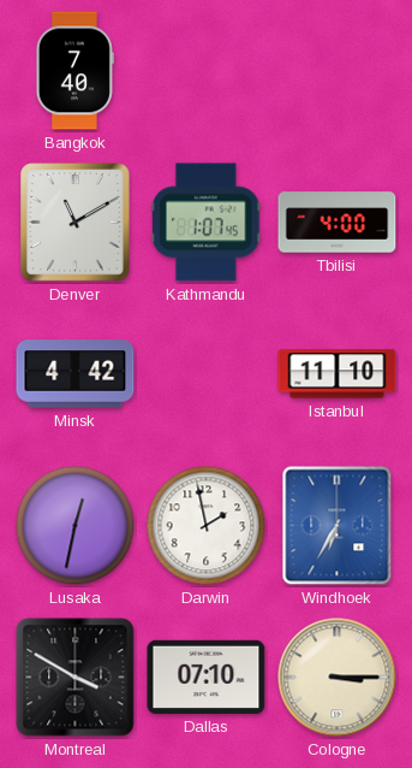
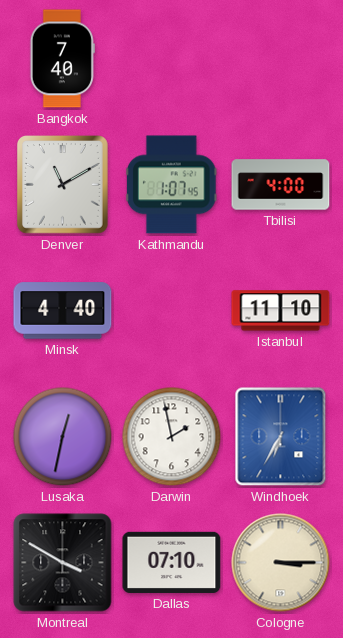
Minsk: 4:42 -> 4:40
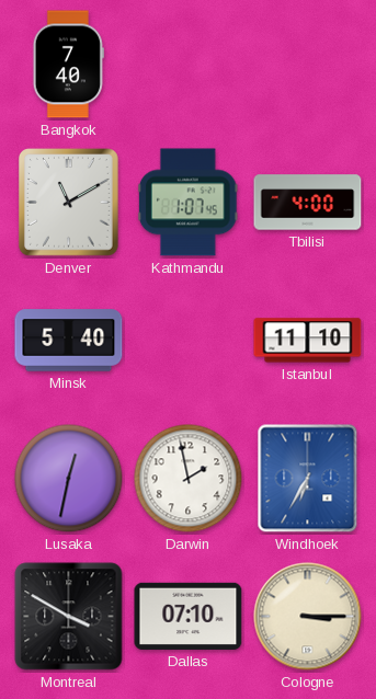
Minsk: 4:40 -> 5:40
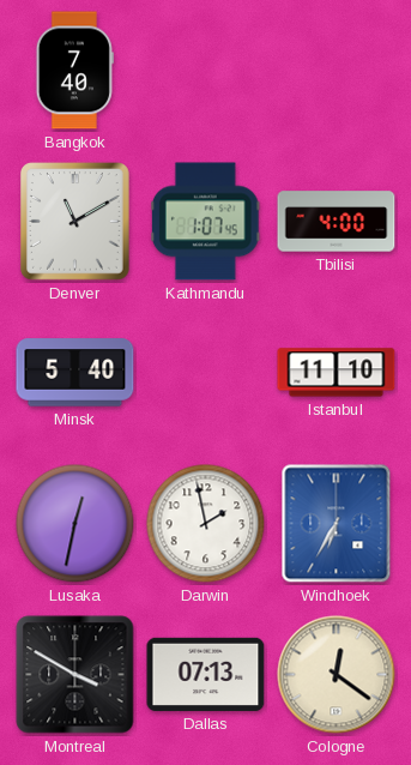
Dallas: 07:10 -> 07:13
Cologne: 3:15 -> 12:21
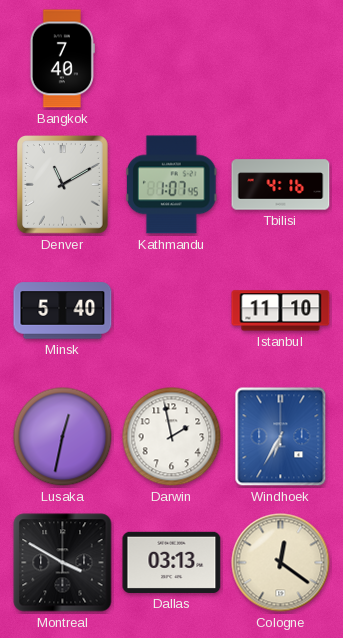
Tbilisi: 4:00 -> 4:16
Dallas: 07:13 -> 03:13
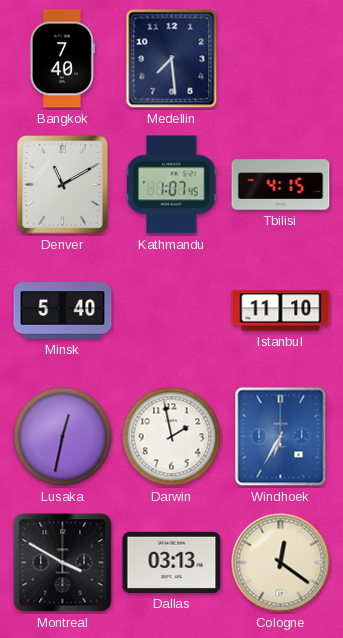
Medellin: none -> 7:29
Tbilisi: 4:16 -> 4:15
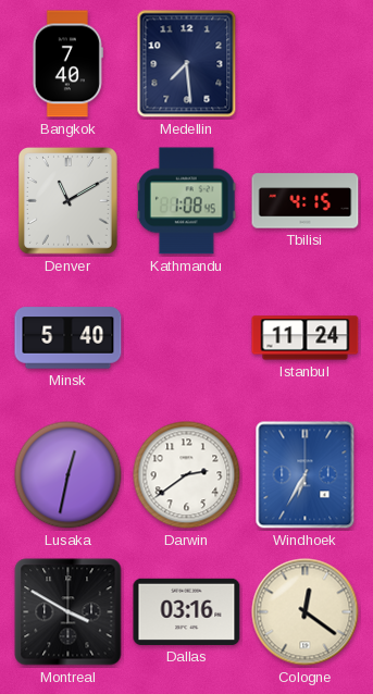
Kathmandu: 1:07 -> 1:08
Istanbul: 11:10 -> 11:24
Darwin: 1:58 -> 2:39
Dallas: 03:13 -> 03:16
